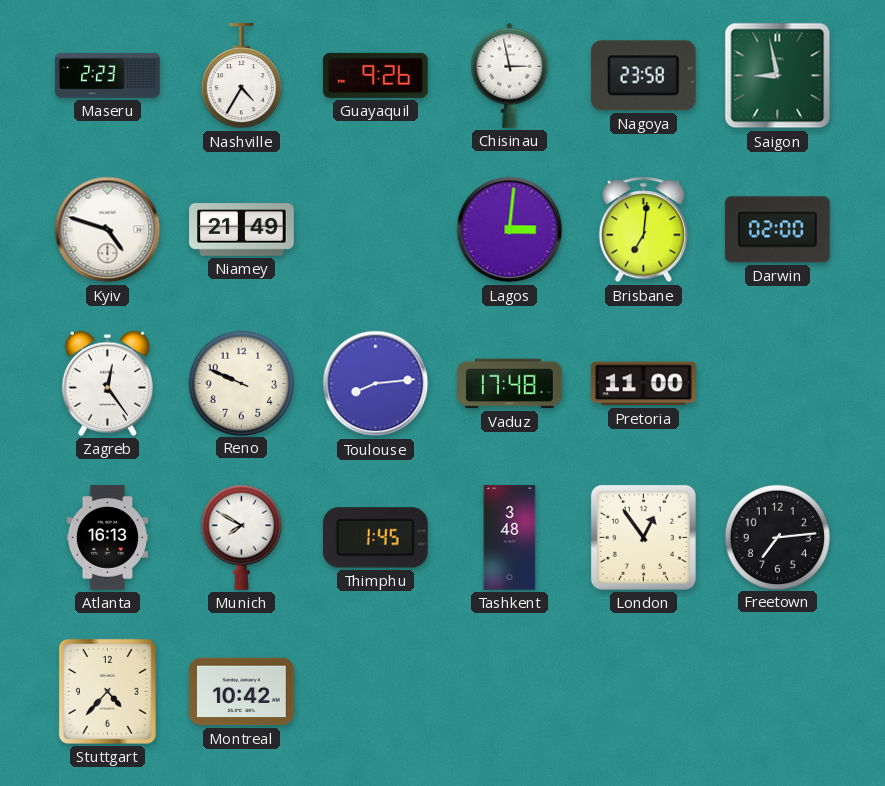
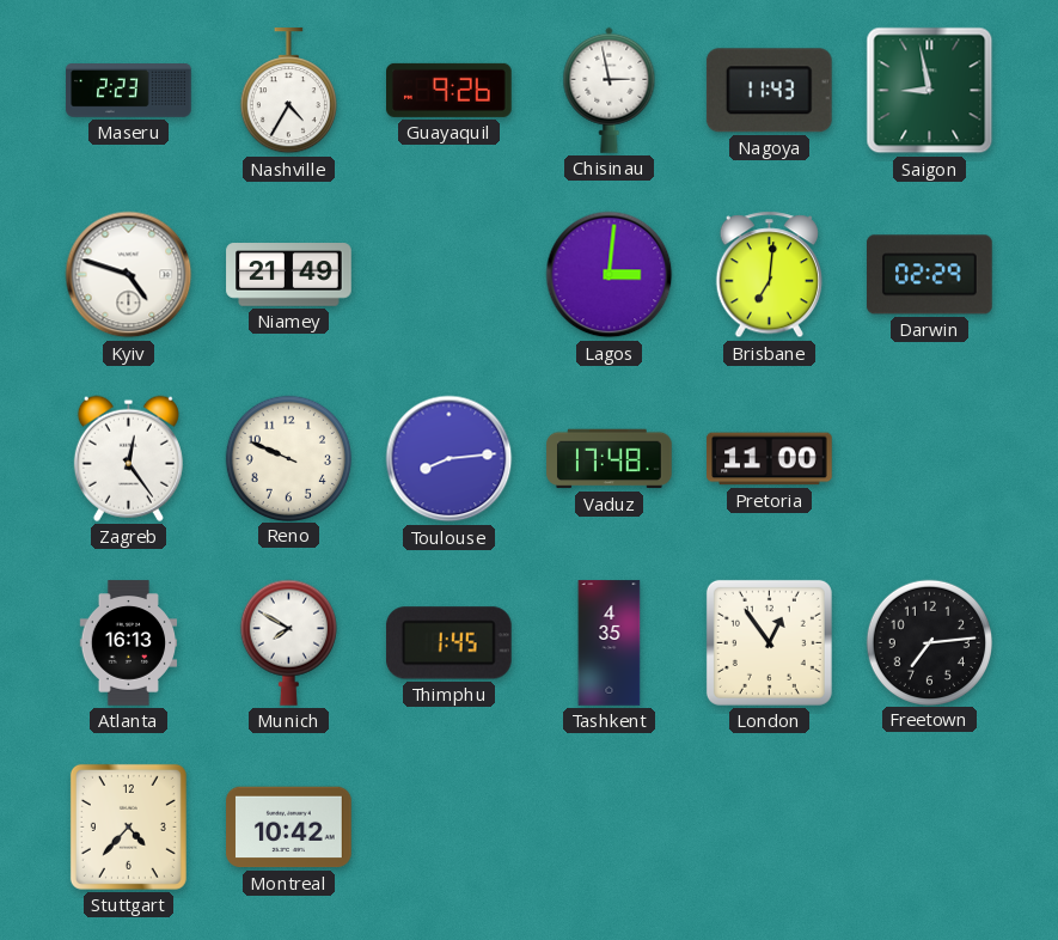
Nagoya: 23:58 -> 11:43
Darwin: 02:00 -> 02:29
Tashkent: 3:48 -> 4:35
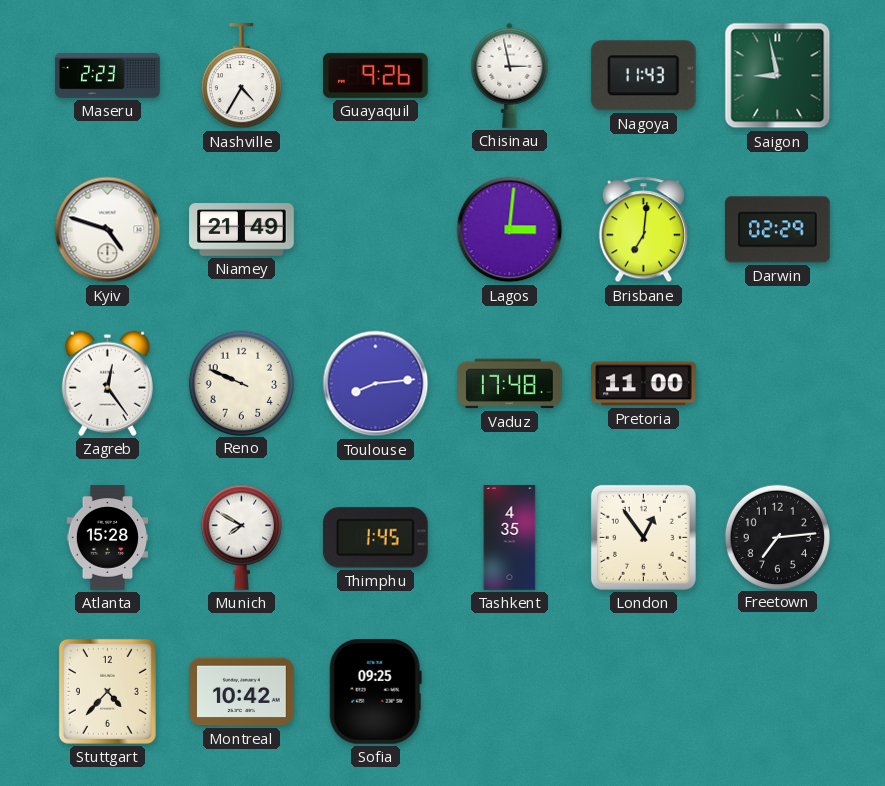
Atlanta: 16:13 -> 15:28
Sofia: none -> 09:25
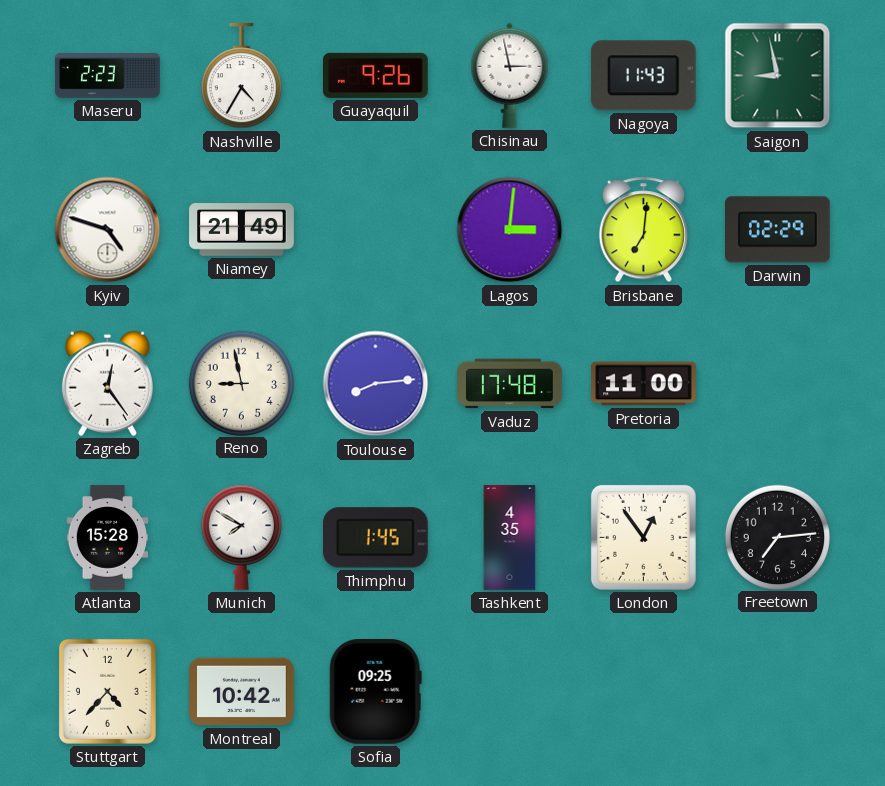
Reno: 9:49 -> 8:58
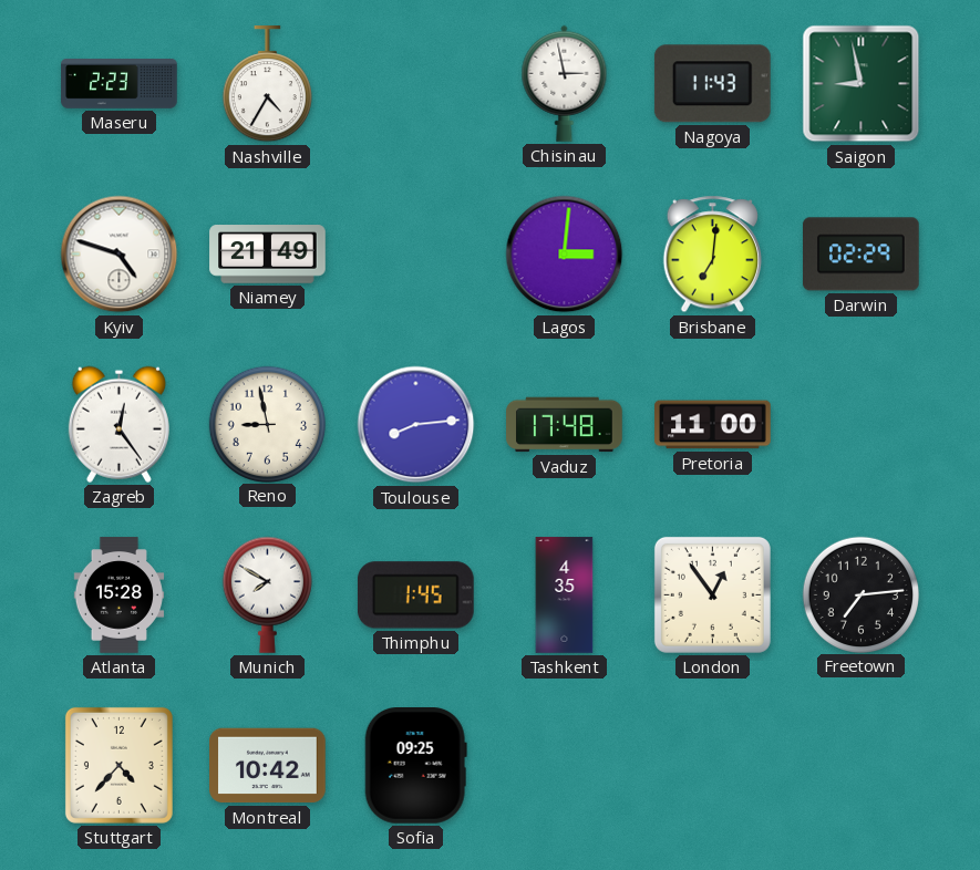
Guayaquil: 9:26 -> none
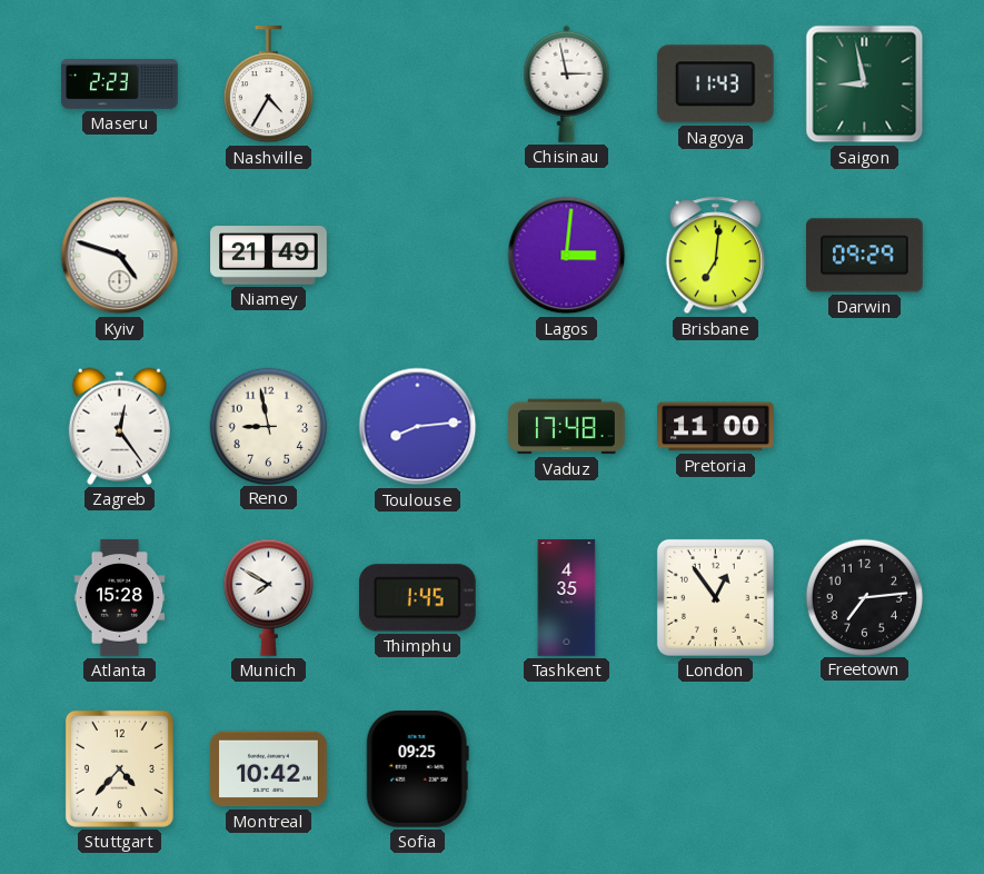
Darwin: 02:29 -> 09:29
